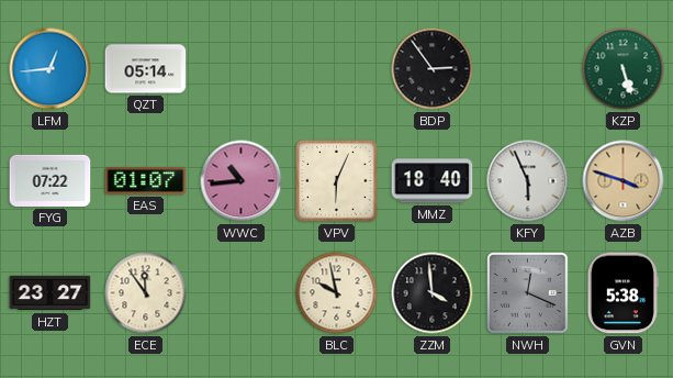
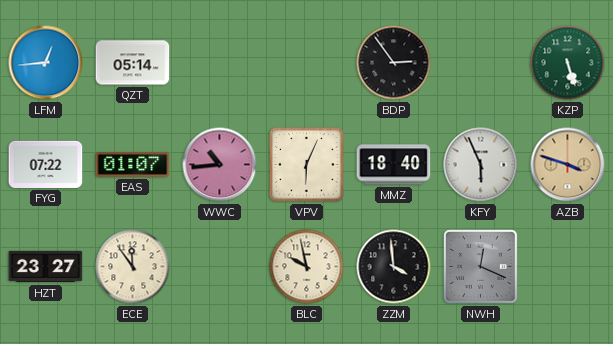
GVN: 5:38 -> none
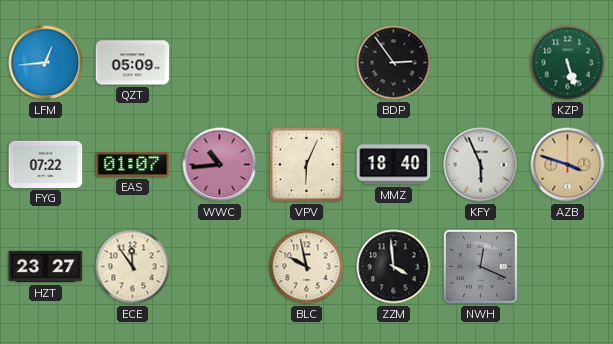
QZT: 05:14 -> 05:09
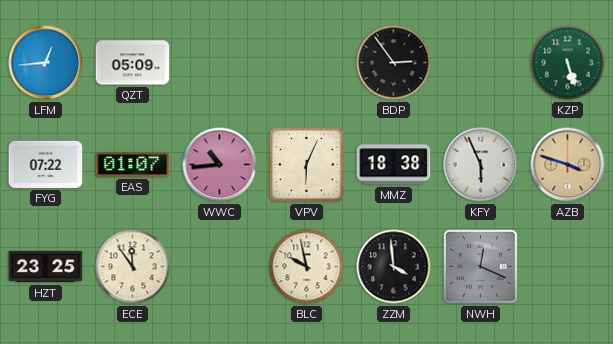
MMZ: 18:40 -> 18:38
HZT: 23:27 -> 23:25
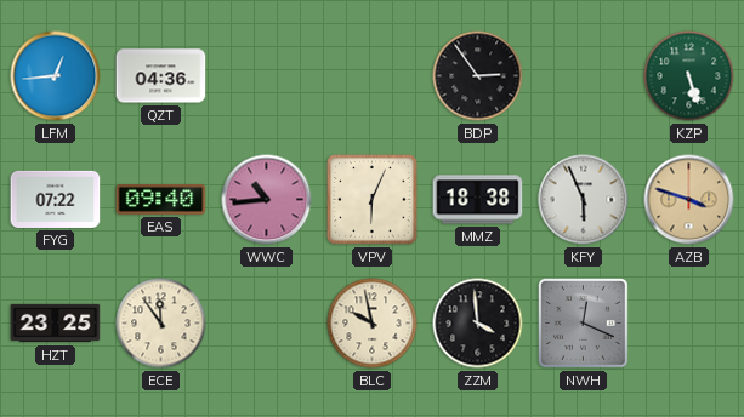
QZT: 05:09 -> 04:36
EAS: 01:07 -> 09:40
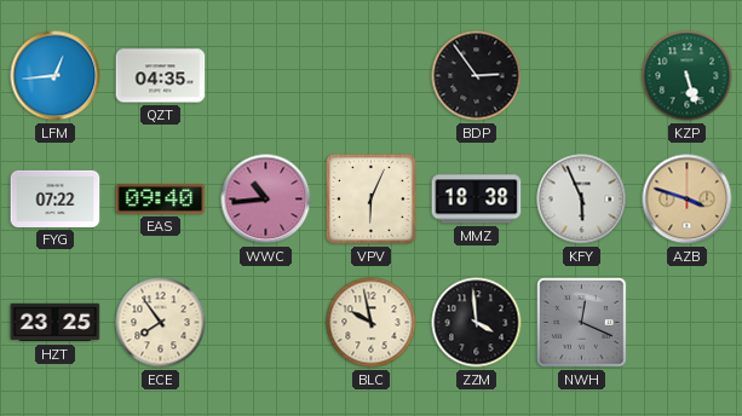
QZT: 04:36 -> 04:35
ECE: 11:54 -> 7:54
